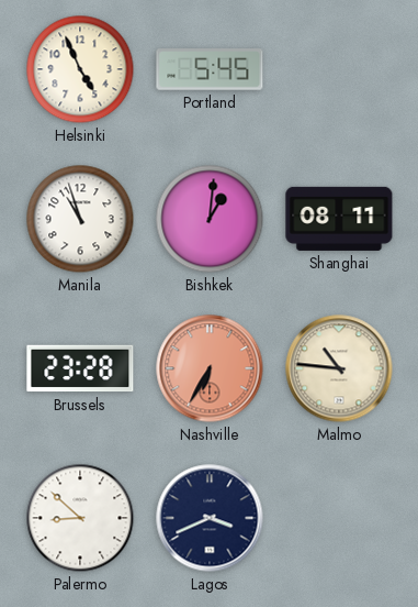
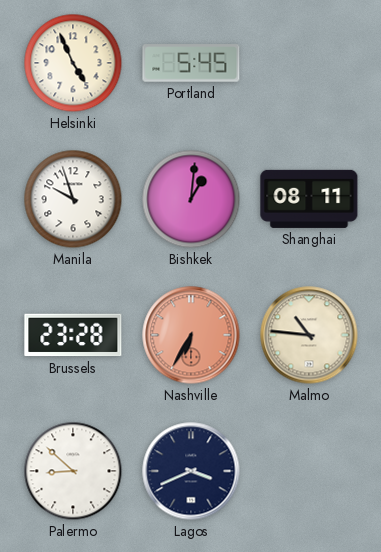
Manila: 10:57 -> 9:57
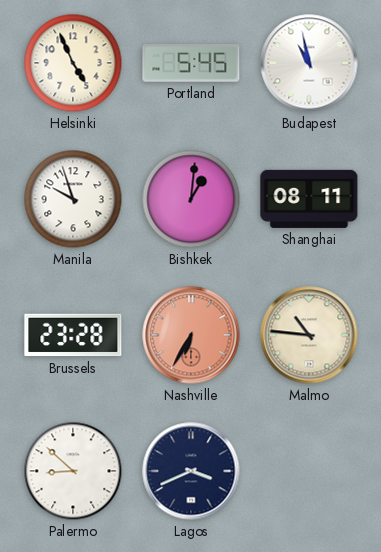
Budapest: none -> 10:58
